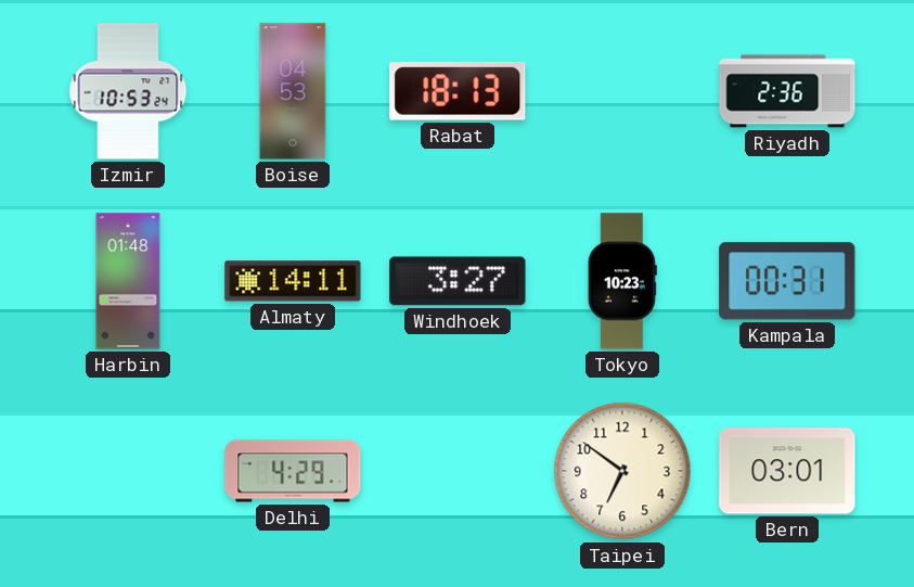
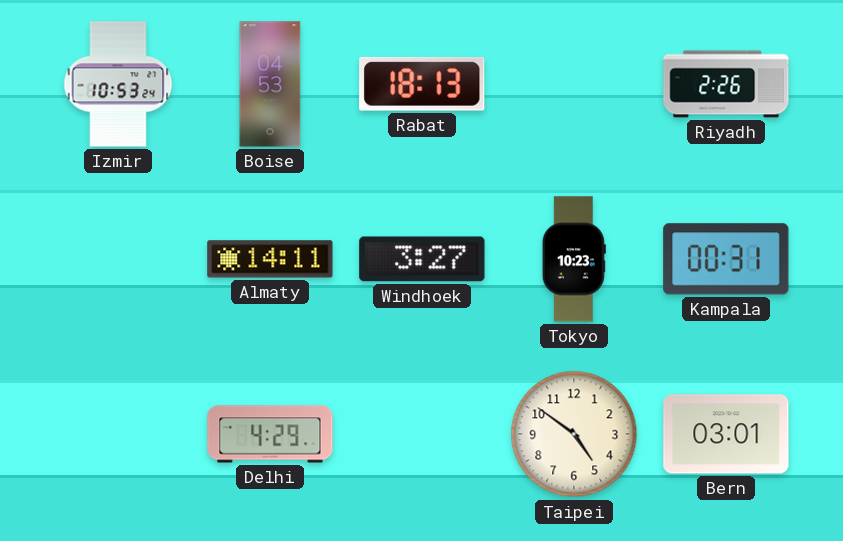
Riyadh: 2:36 -> 2:26
Harbin: 01:48 -> none
Taipei: 6:51 -> 4:51
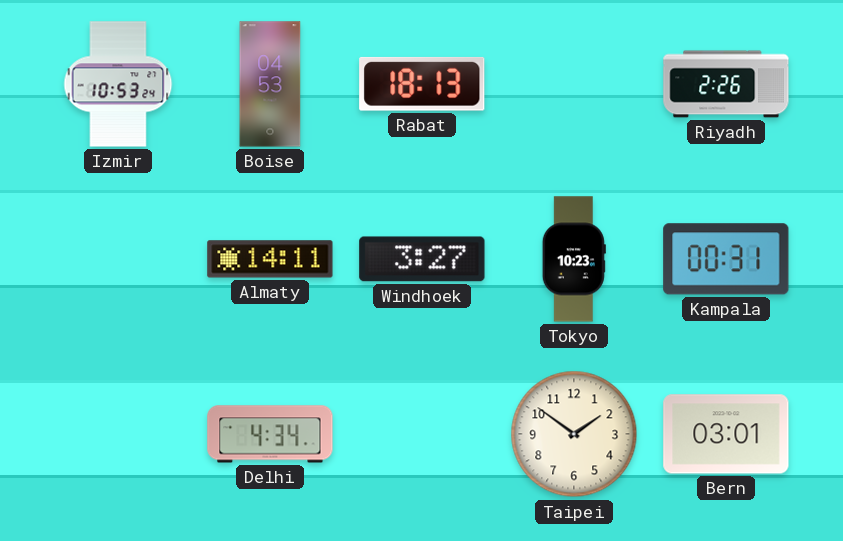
Delhi: 4:29 -> 4:34
Taipei: 4:51 -> 1:51
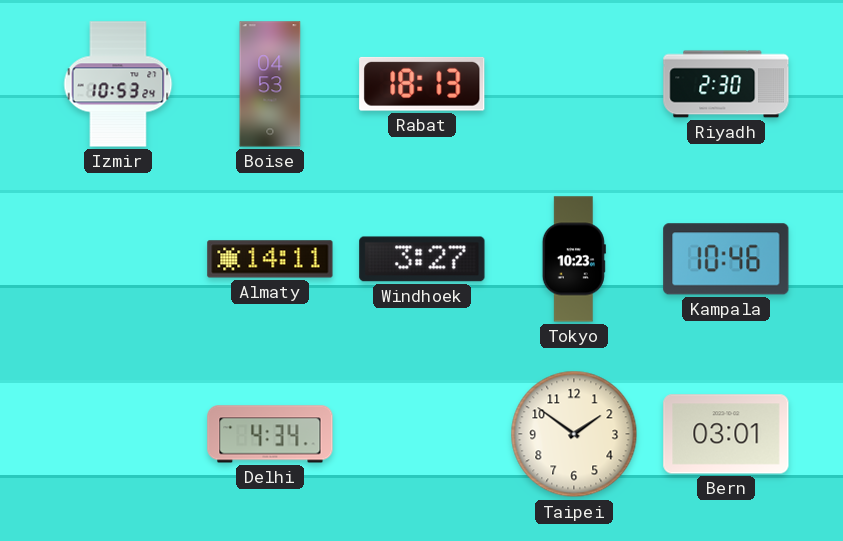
Riyadh: 2:26 -> 2:30
Kampala: 00:31 -> 10:46
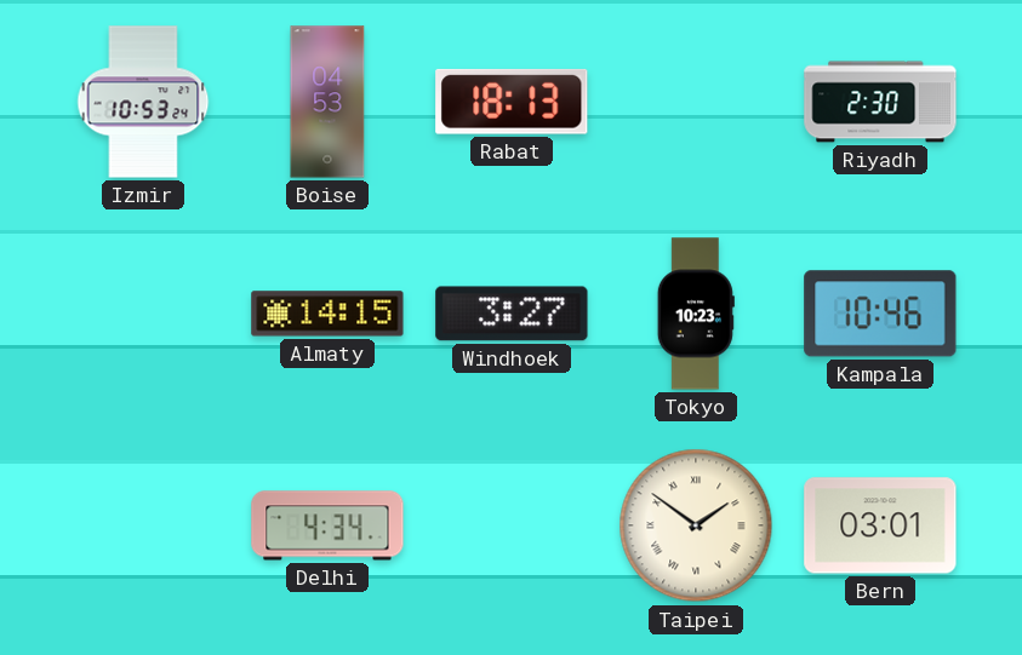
Almaty: 14:11 -> 14:15
Taipei numerals: Arabic -> Roman
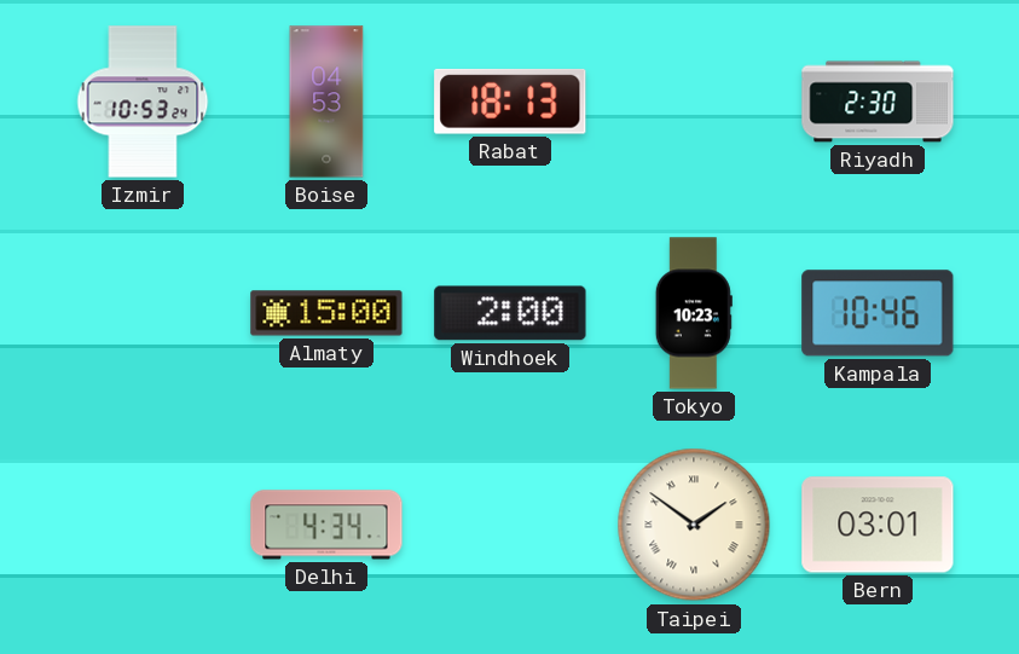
Almaty: 14:15 -> 15:00
Windhoek: 3:27 -> 2:00
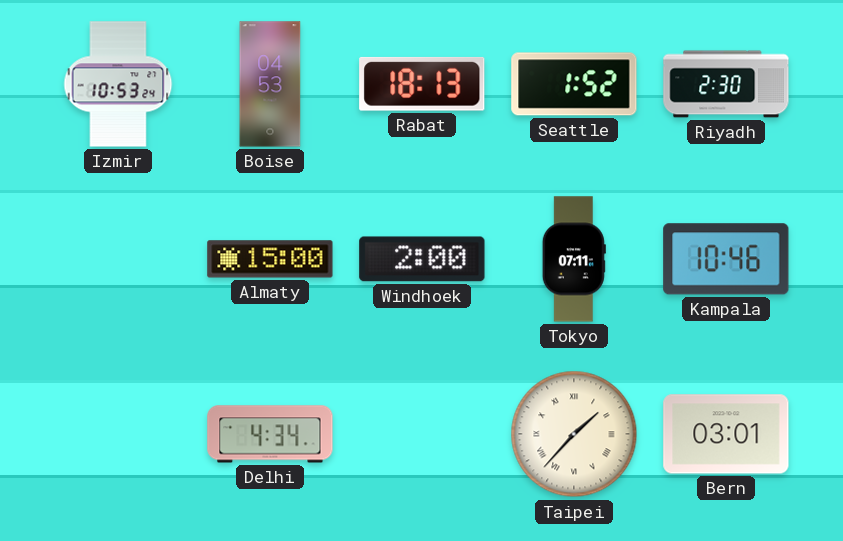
Seattle: none -> 1:52
Tokyo: 10:23 -> 07:11
Taipei: 1:51 -> 1:37
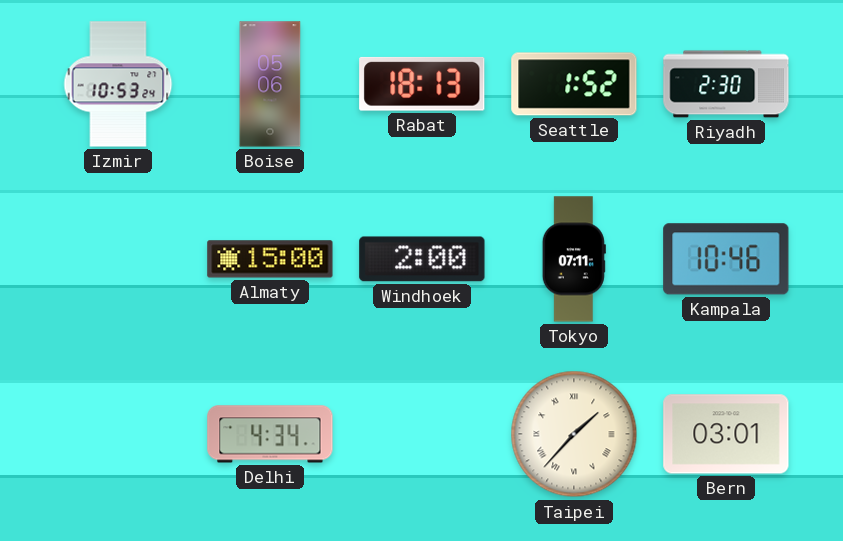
Boise: 04:53 -> 05:06
